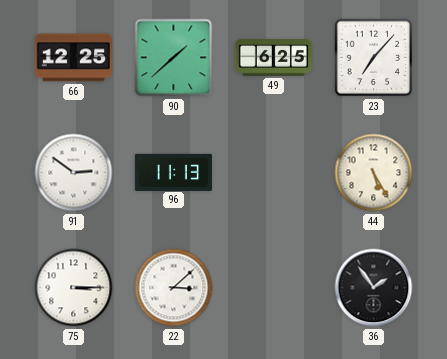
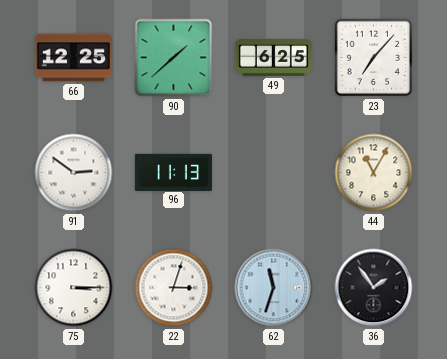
44: 5:25 -> 11:05
22: 3:08 -> 3:03
62: none -> 11:33
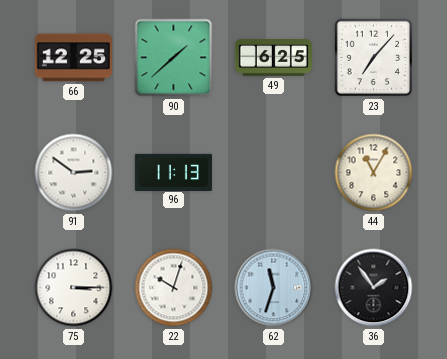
22: 3:03 -> 10:03
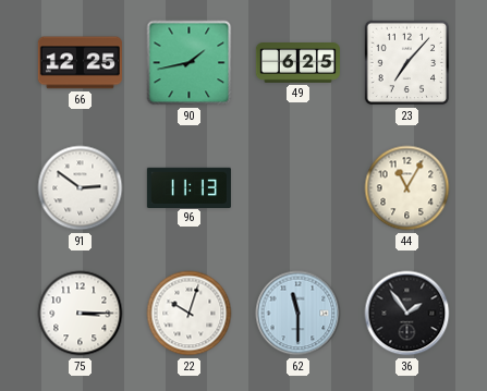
90: 1:38 -> 1:43
62: 11:33 -> 11:30
